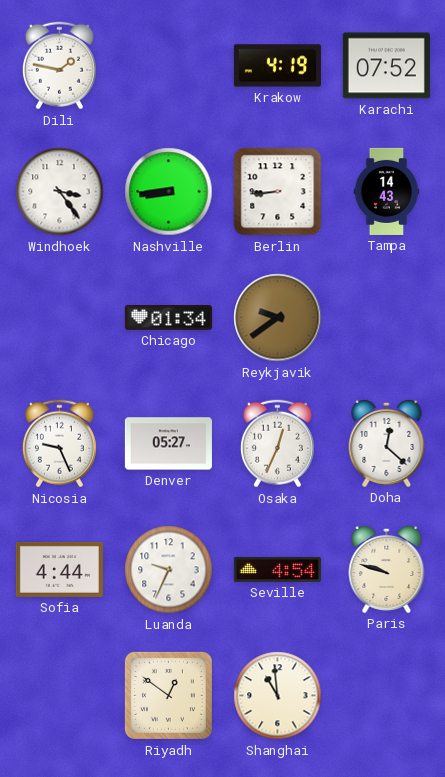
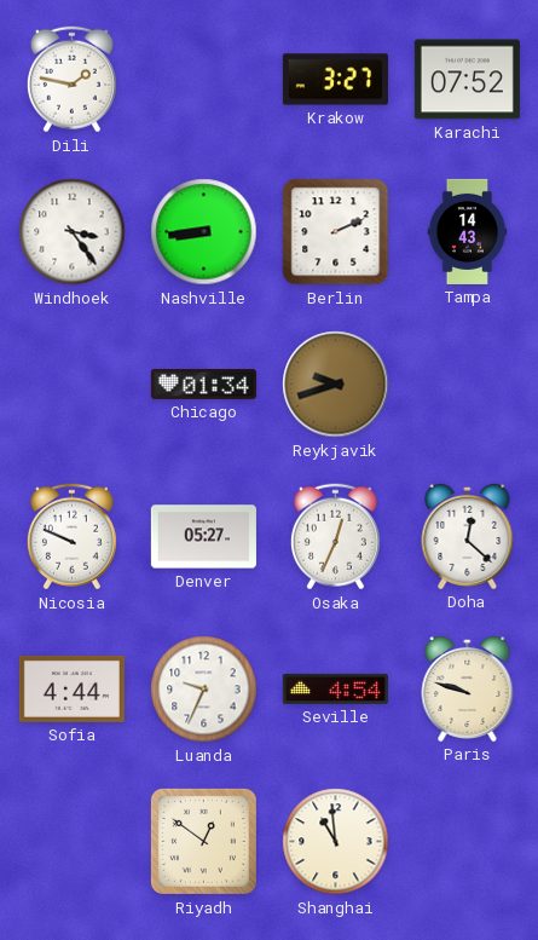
Krakow: 4:19 -> 3:27
Berlin: 8:44 -> 2:11
Reykjavik: 9:39 -> 9:42
Nicosia: 9:26 -> 9:49
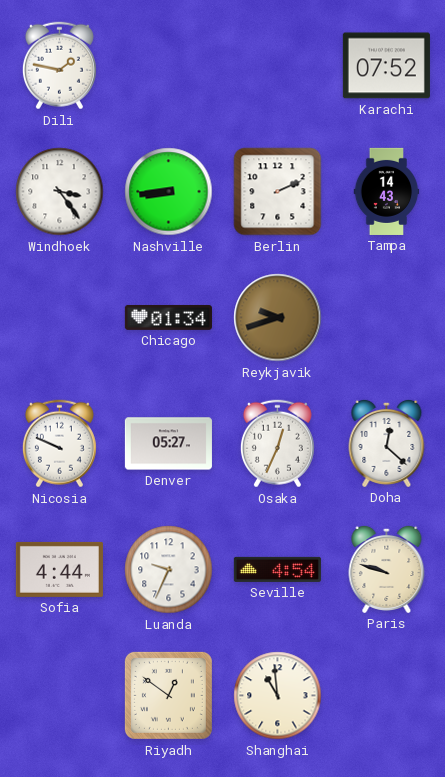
Krakow: 3:27 -> none
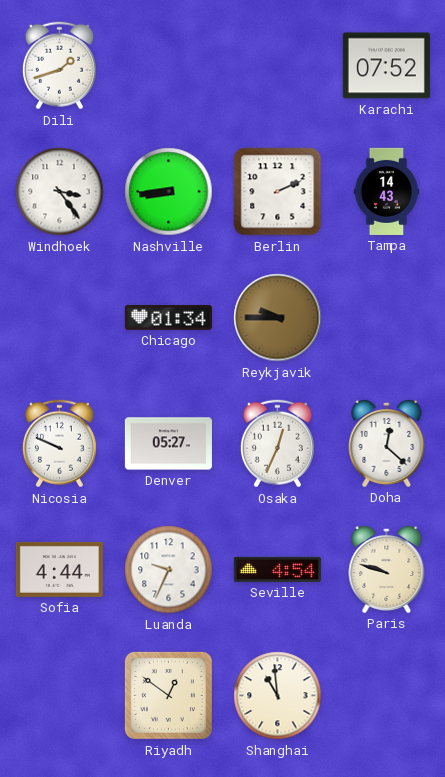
Dili: 1:47 -> 1:42
Reykjavik: 9:42 -> 9:45
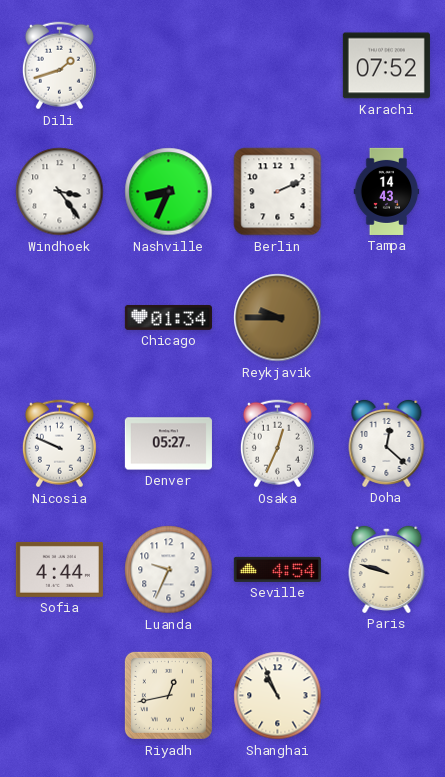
Nashville: 8:44 -> 8:34
Riyadh: 12:51 -> 12:43
Shanghai: 10:59 -> 10:56
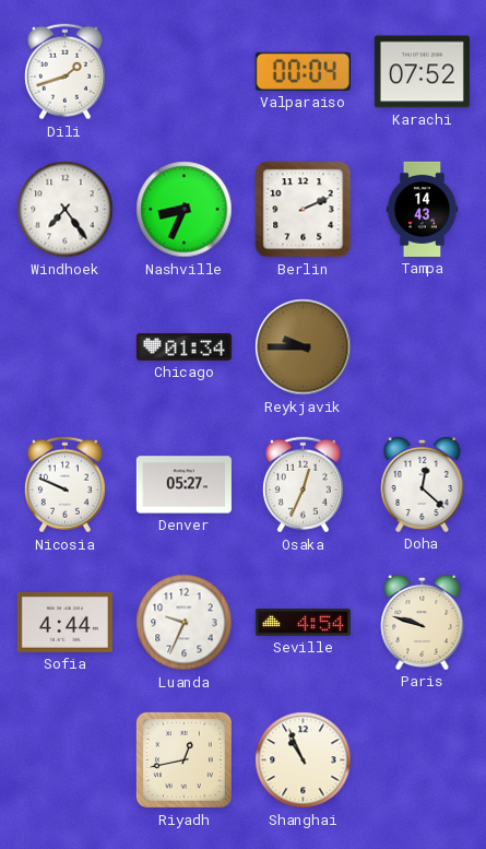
Valparaiso: none -> 00:04
Windhoek: 3:24 -> 7:24
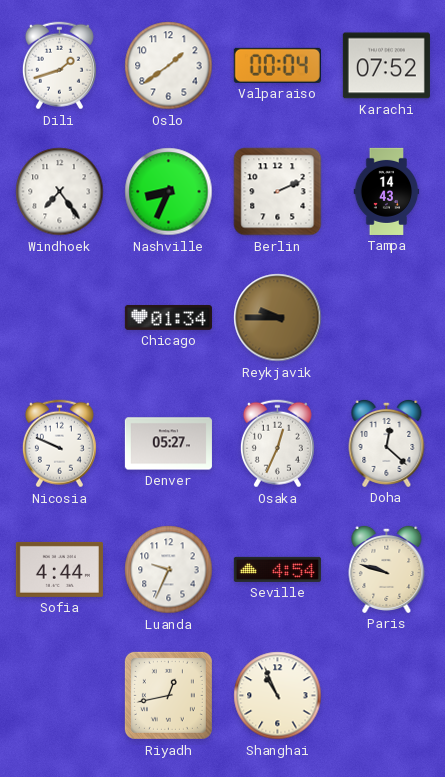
Oslo: none -> 1:39
